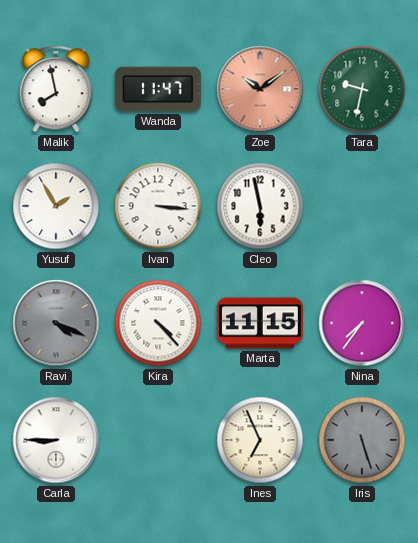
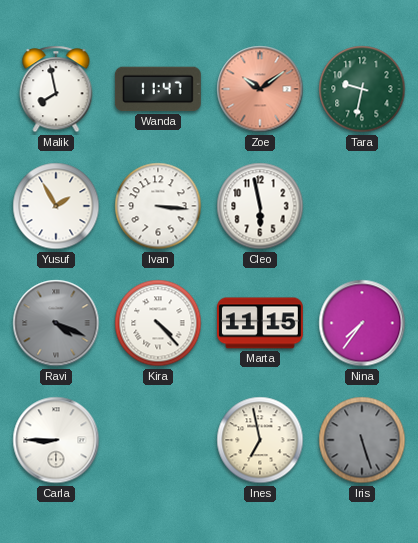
Ines: 6:56 -> 6:58
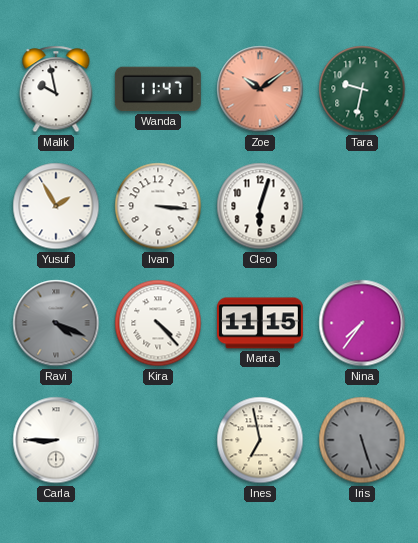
Malik: 7:58 -> 9:58
Cleo: 5:58 -> 6:03
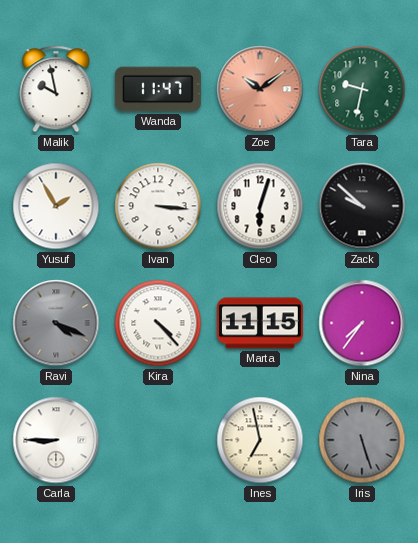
Zack: none -> 9:52
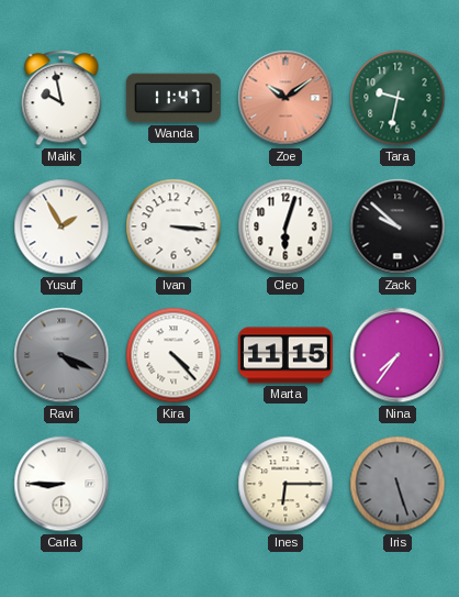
Ines: 6:58 -> 6:15
